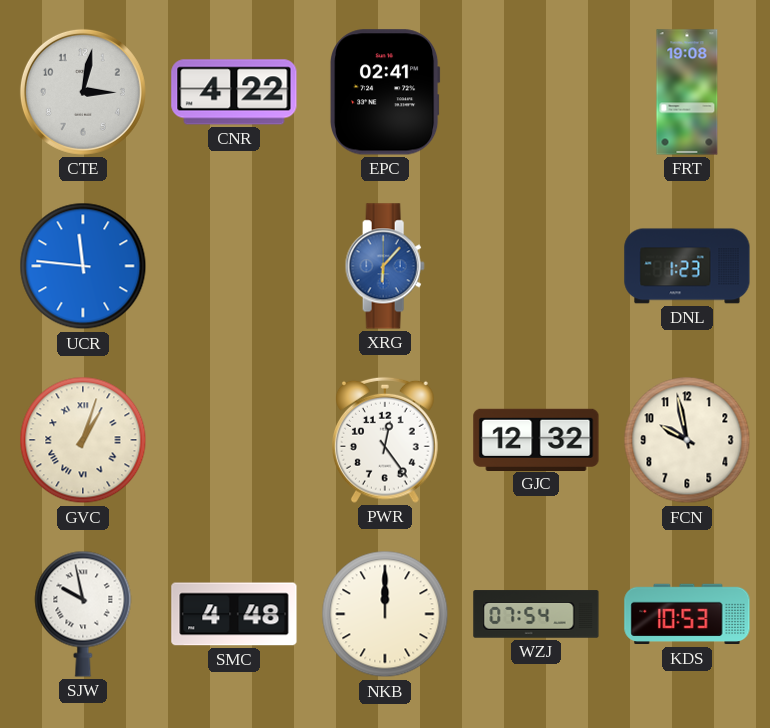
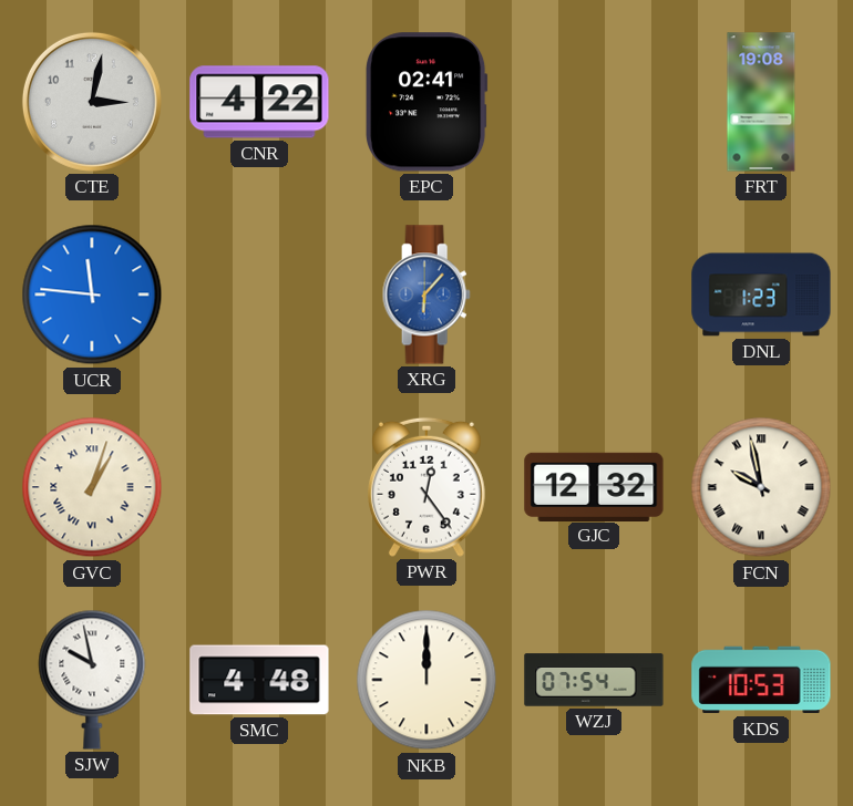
FCN numerals: Arabic -> Roman
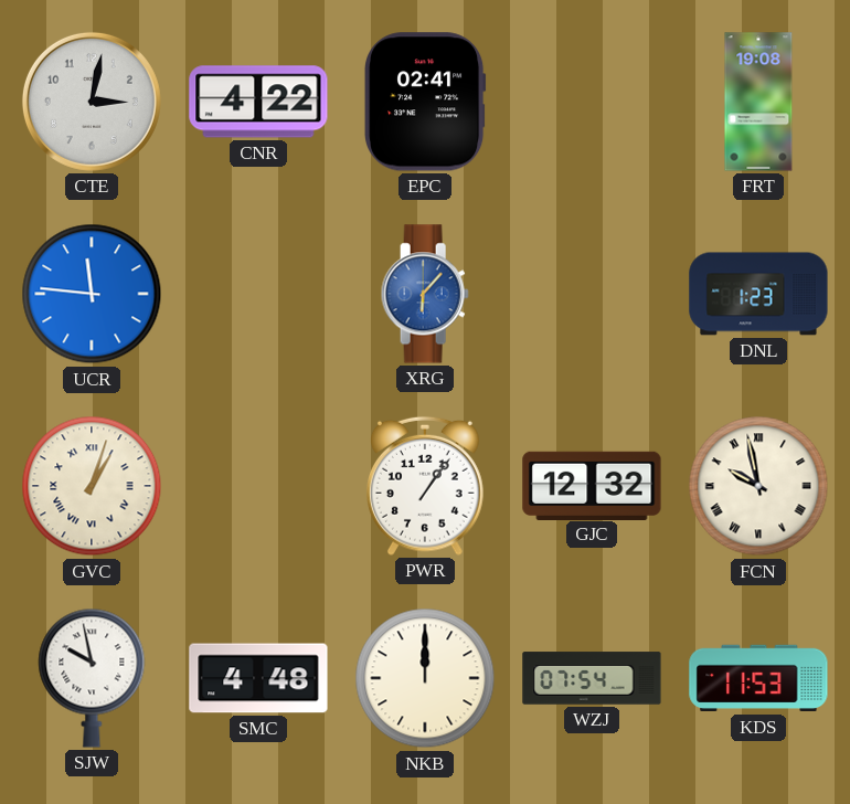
PWR: 12:24 -> 1:06
KDS: 10:53 -> 11:53
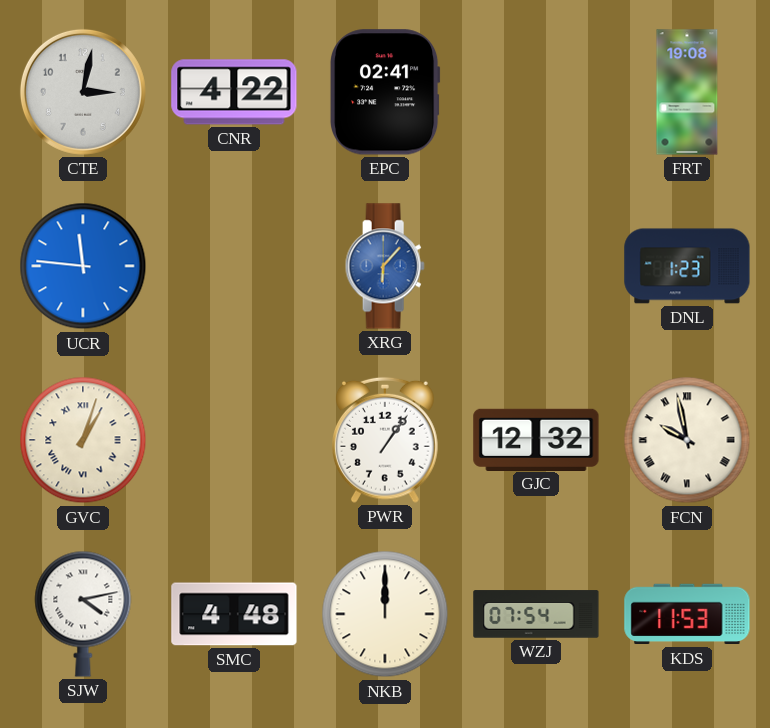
SJW: 9:58 -> 4:13
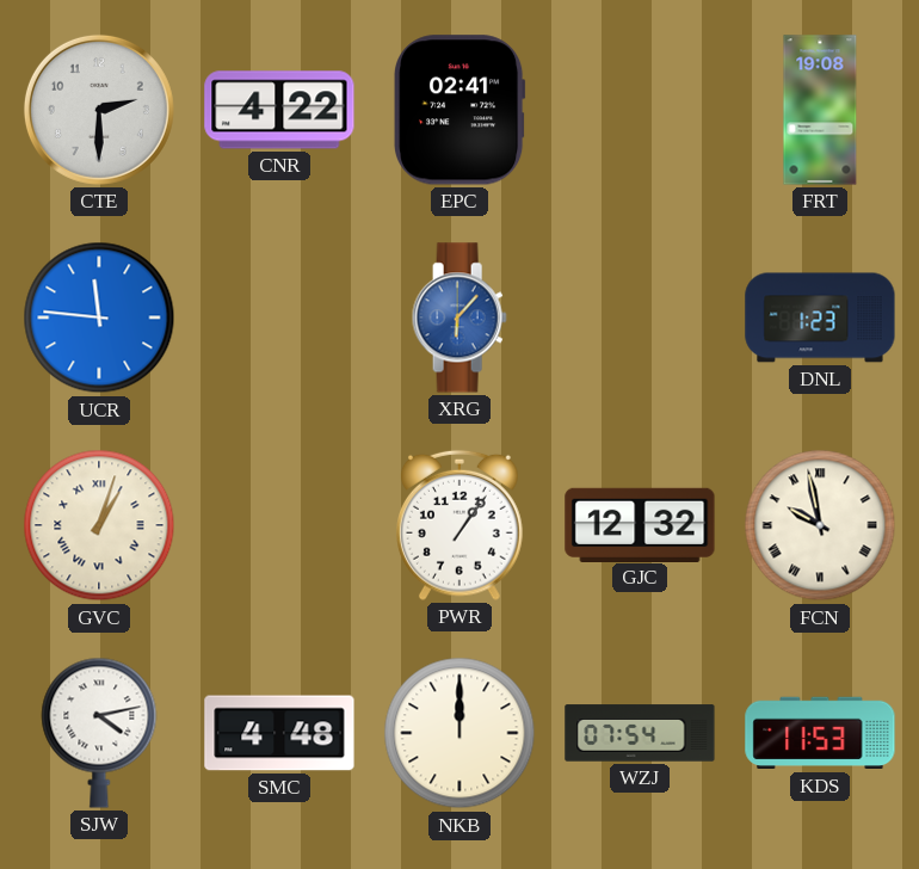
CTE: 3:02 -> 2:30
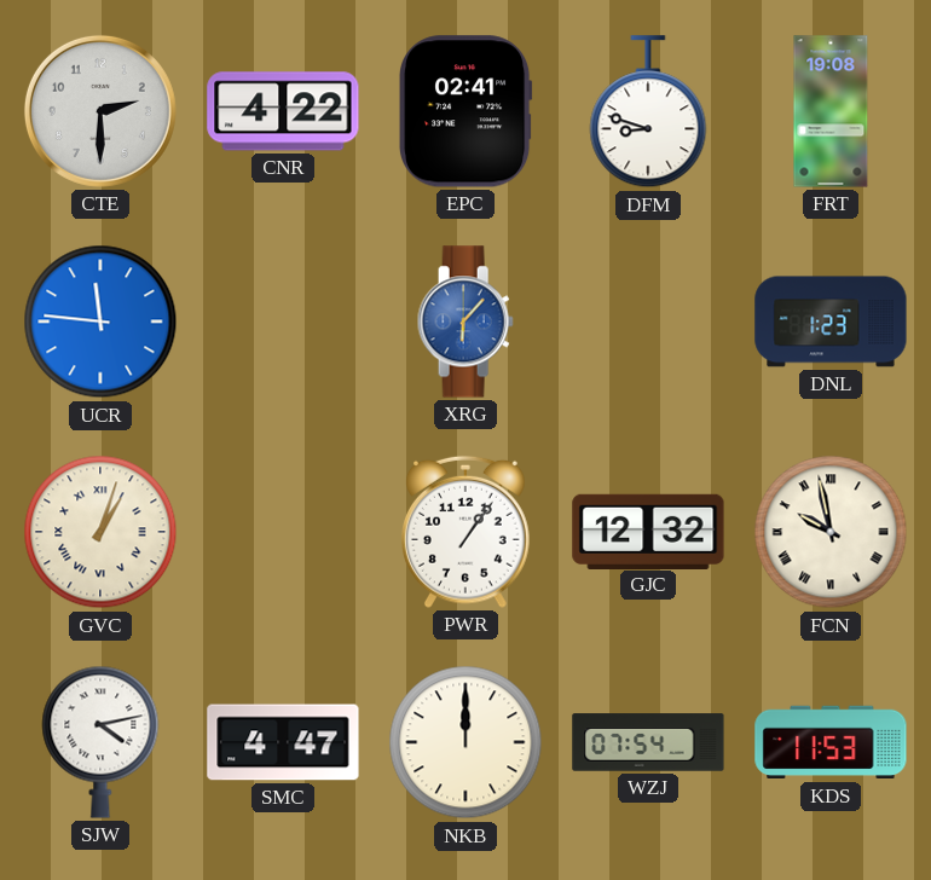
DFM: none -> 8:48
SMC: 4:48 -> 4:47
